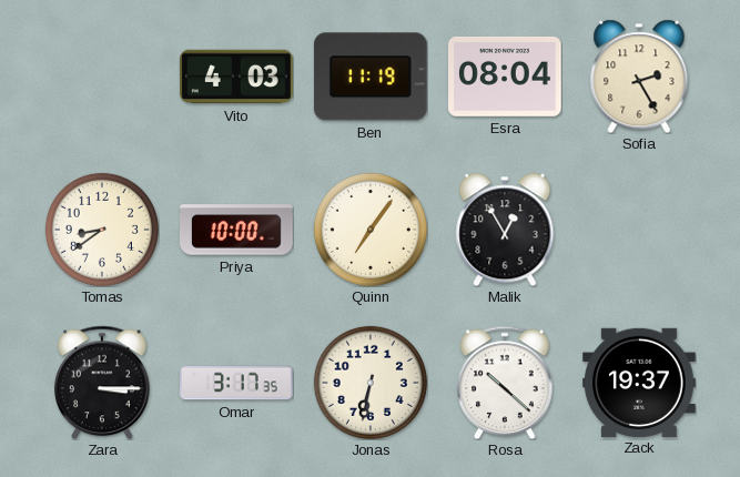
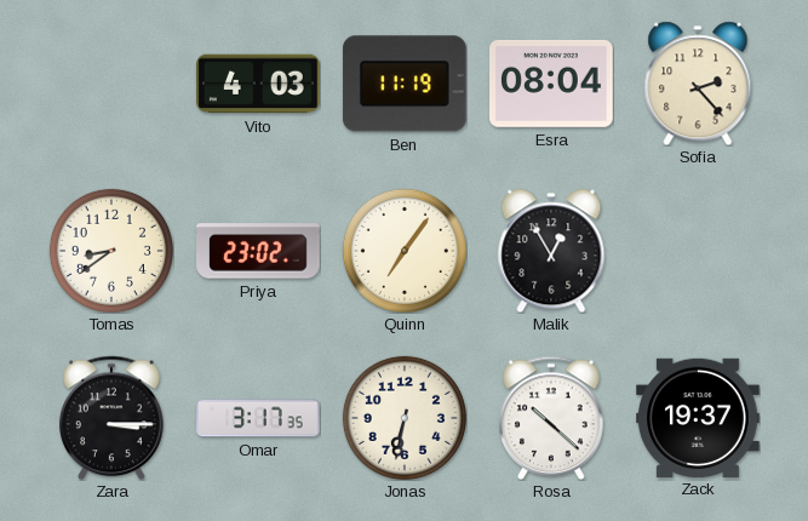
Sofia: 2:25 -> 2:23
Priya: 10:00 -> 23:02
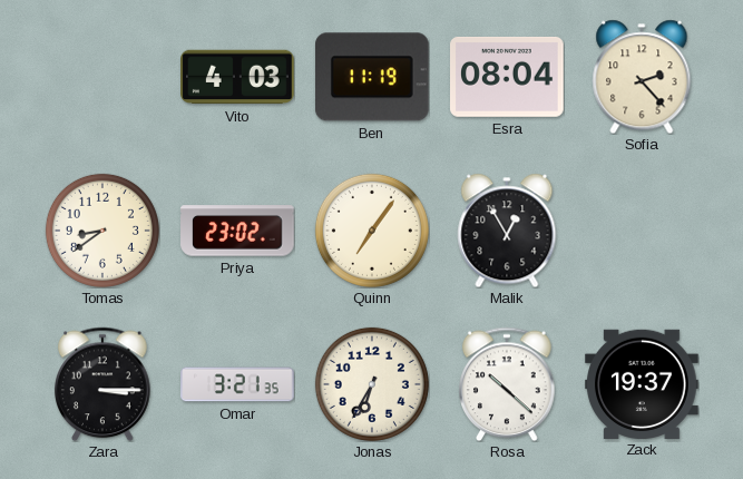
Omar: 3:17 -> 3:21
Jonas: 6:32 -> 6:35
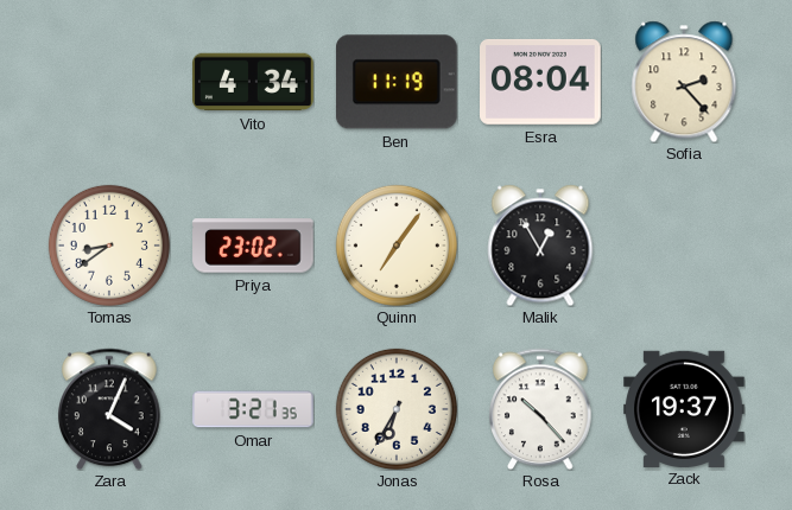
Vito: 4:03 -> 4:34
Zara: 3:15 -> 4:04
Rosa: 10:22 -> 10:23
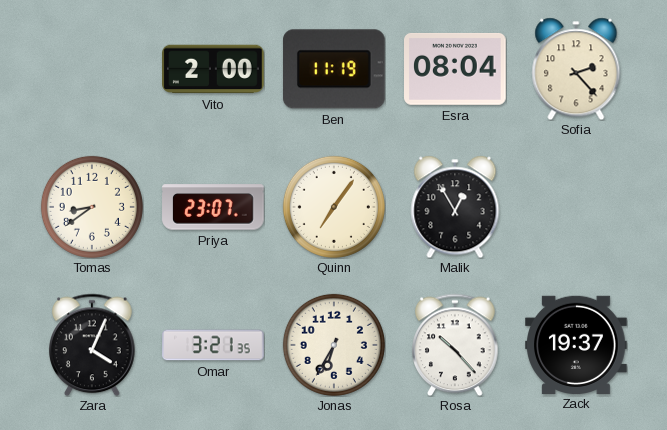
Vito: 4:34 -> 2:00
Priya: 23:02 -> 23:07
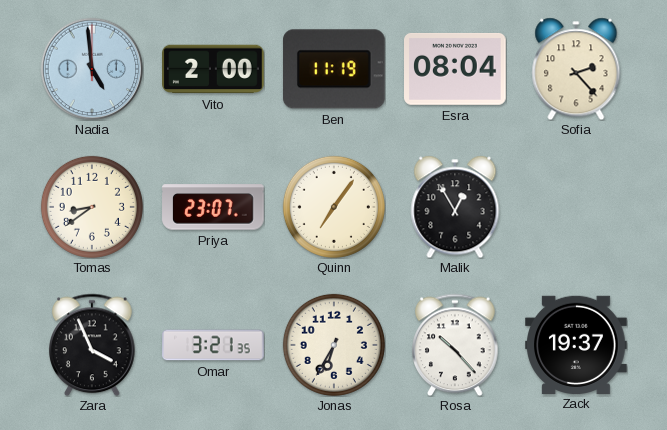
Nadia: none -> 4:59
Zara: 4:04 -> 3:56
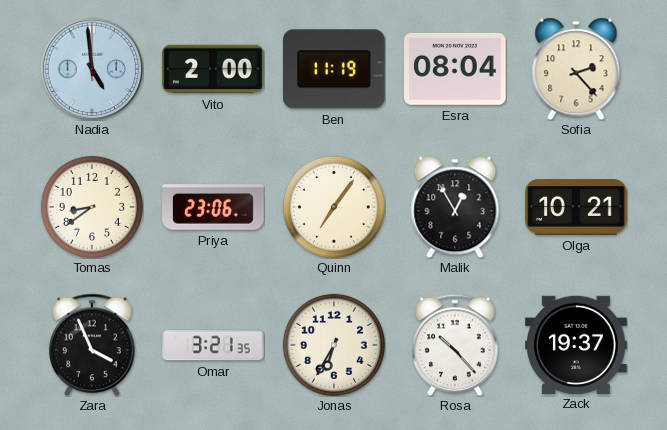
Priya: 23:07 -> 23:06
Olga: none -> 10:21
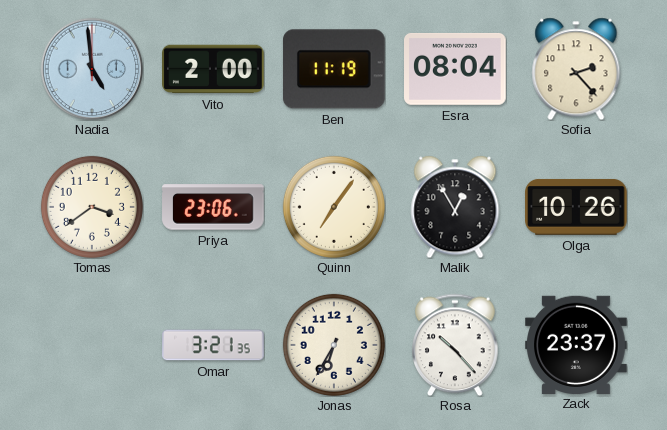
Tomas: 8:39 -> 3:39
Olga: 10:21 -> 10:26
Zara: 3:56 -> none
Zack: 19:37 -> 23:37
